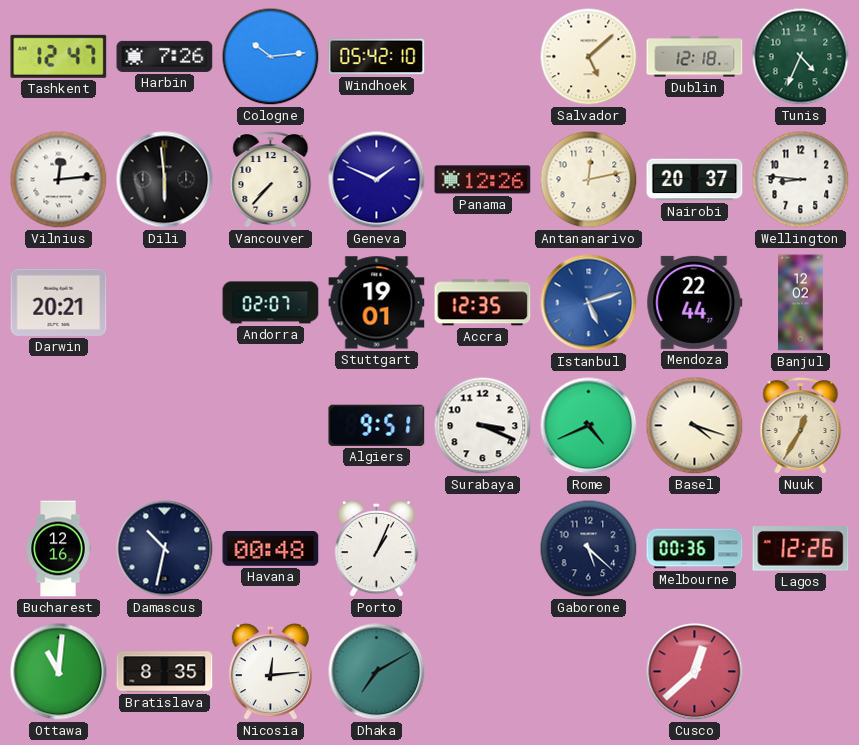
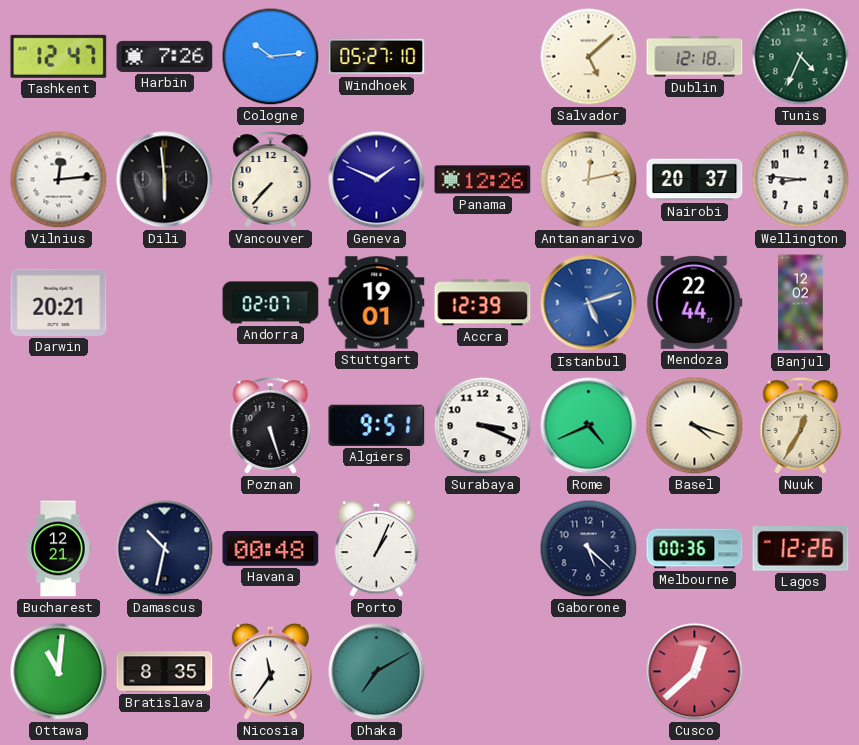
Windhoek: 05:42 -> 05:27
Accra: 12:35 -> 12:39
Poznan: none -> 5:27
Bucharest: 12:16 -> 12:21
Nicosia: 12:14 -> 11:36
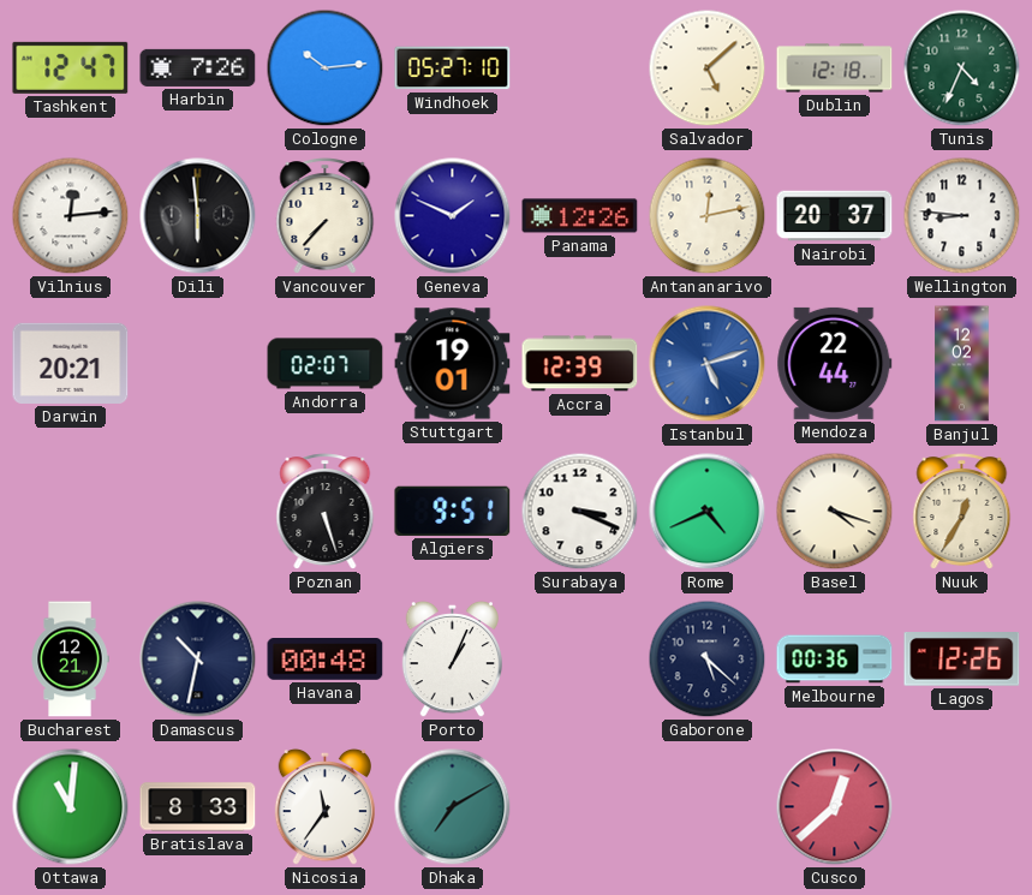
Bratislava: 8:35 -> 8:33
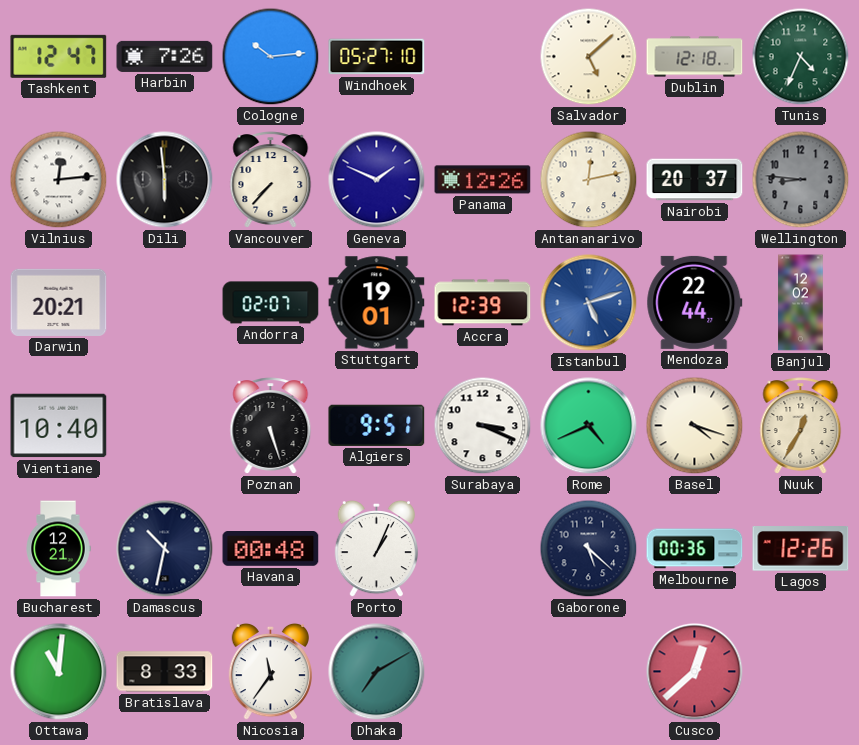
Wellington dial: white -> grey
Vientiane: none -> 10:40
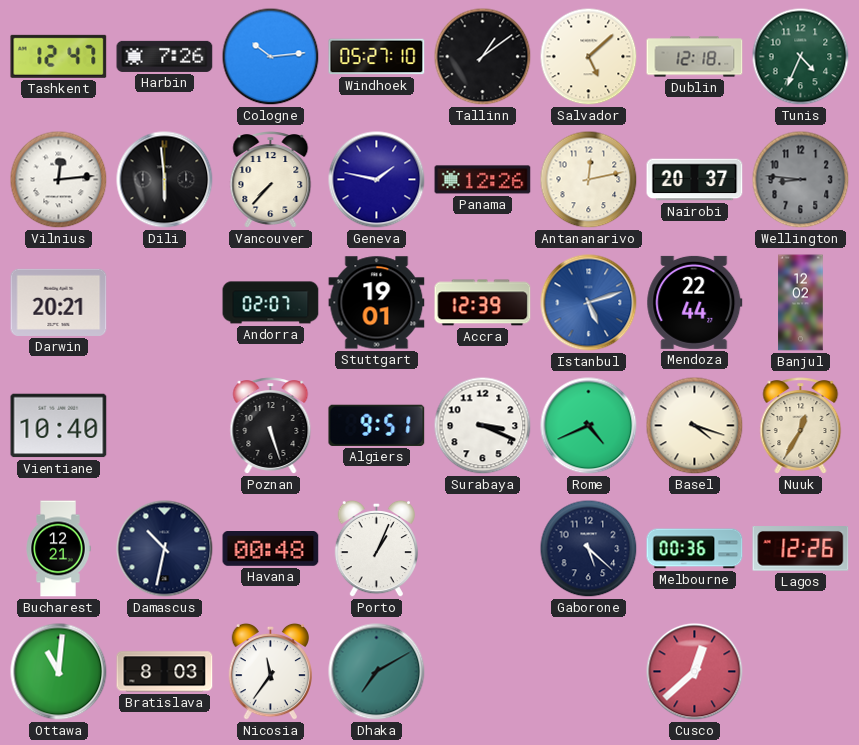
Tallinn: none -> 1:09
Geneva: 1:49 -> 1:47
Bratislava: 8:33 -> 8:03
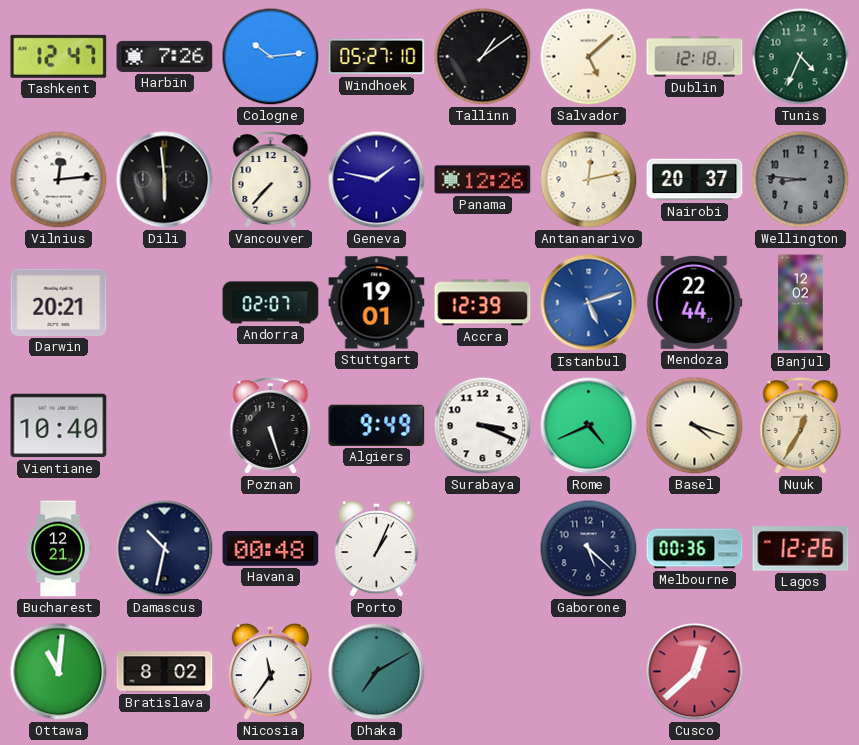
Algiers: 9:51 -> 9:49
Bratislava: 8:03 -> 8:02
